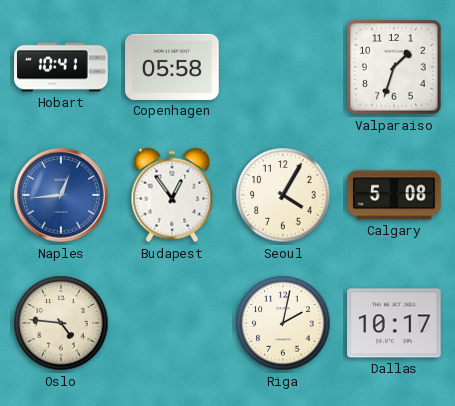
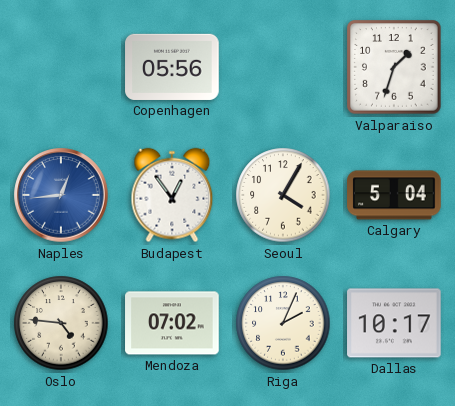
Hobart: 10:41 -> none
Copenhagen: 05:58 -> 05:56
Calgary: 5:08 -> 5:04
Mendoza: none -> 07:02
Riga: 2:02 -> 2:04
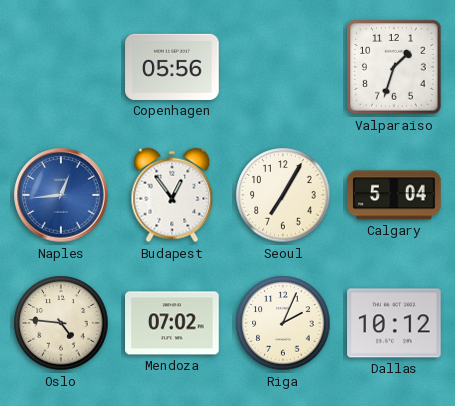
Seoul: 4:05 -> 7:05
Dallas: 10:17 -> 10:12
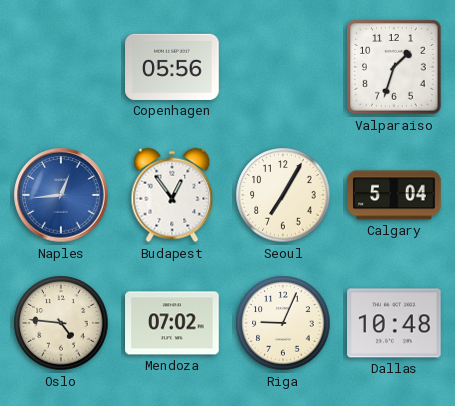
Riga: 2:04 -> 9:04
Dallas: 10:12 -> 10:48
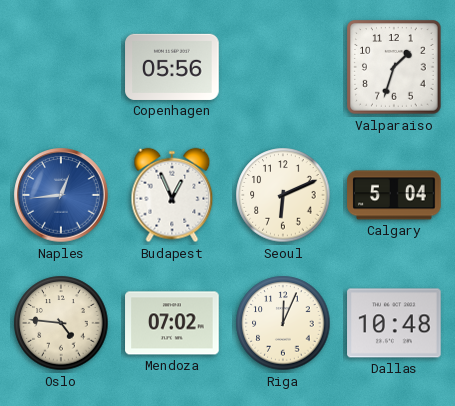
Budapest: 12:54 -> 12:56
Seoul: 7:05 -> 6:11
Riga: 9:04 -> 12:04
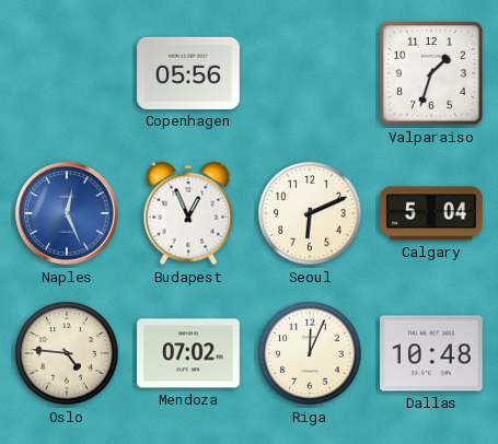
Naples: 12:44 -> 12:26
